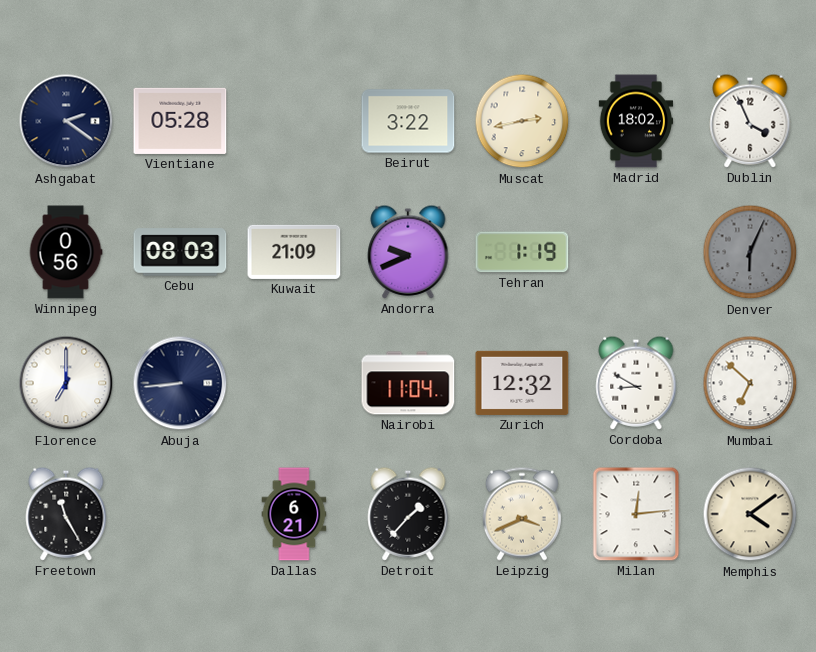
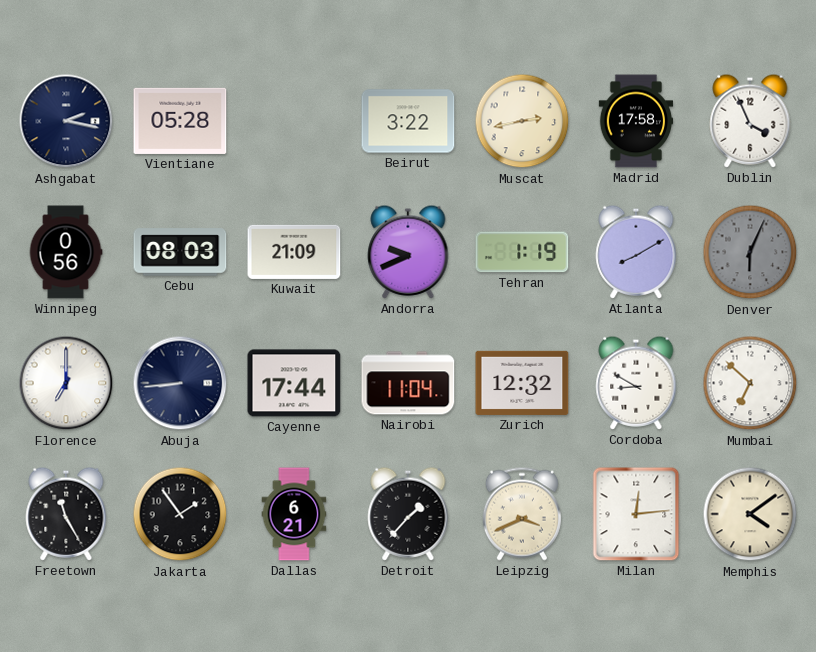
Ashgabat: 2:21 -> 2:17
Madrid: 18:02 -> 17:58
Atlanta: none -> 8:10
Cayenne: none -> 17:44
Jakarta: none -> 1:54
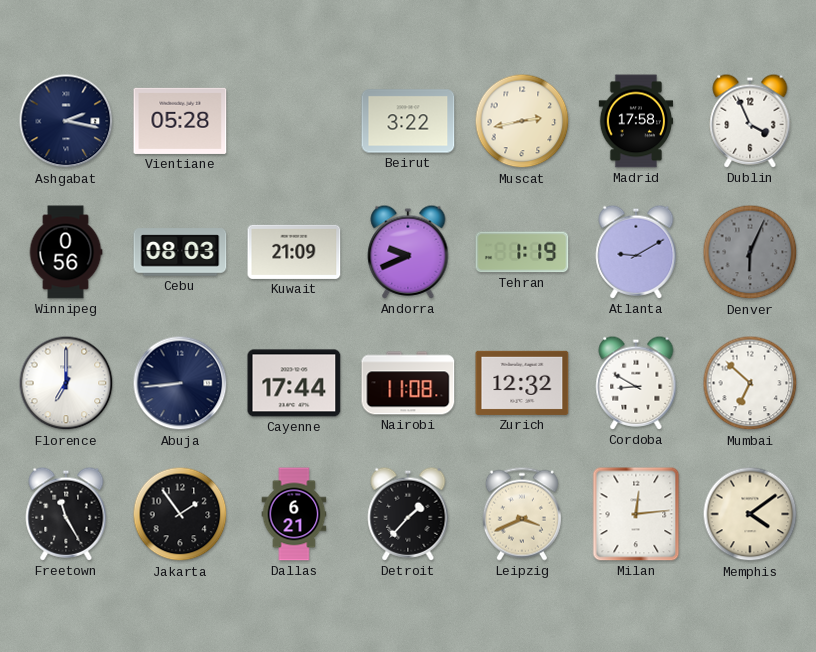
Atlanta: 8:10 -> 9:10
Nairobi: 11:04 -> 11:08
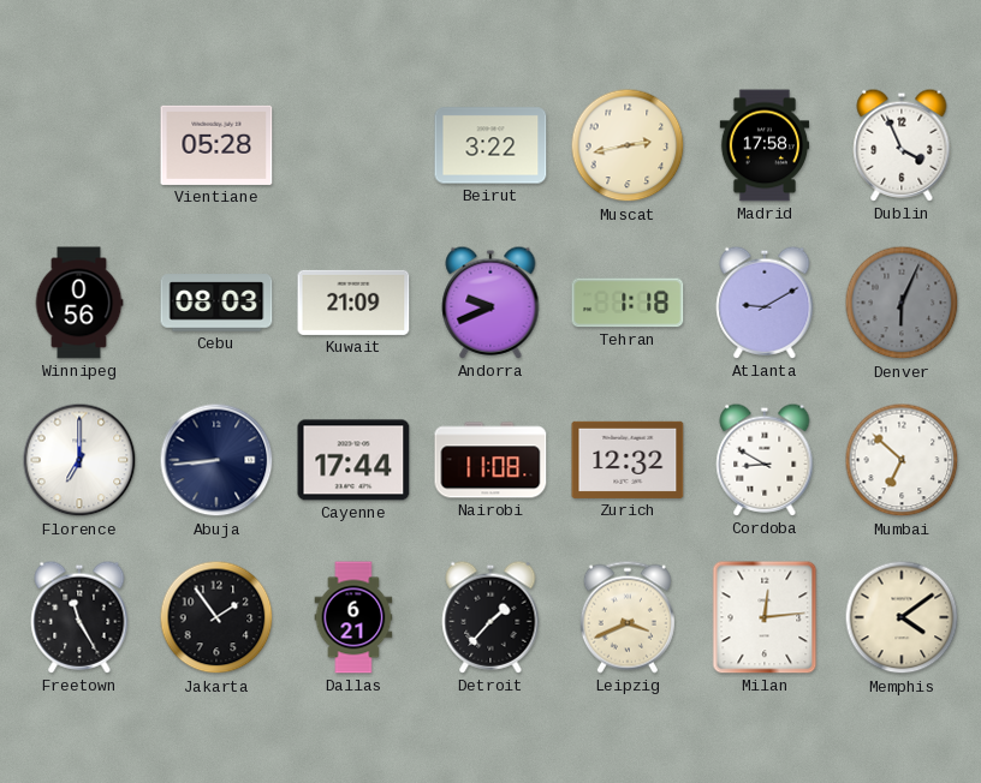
Ashgabat: 2:17 -> none
Tehran: 1:19 -> 1:18
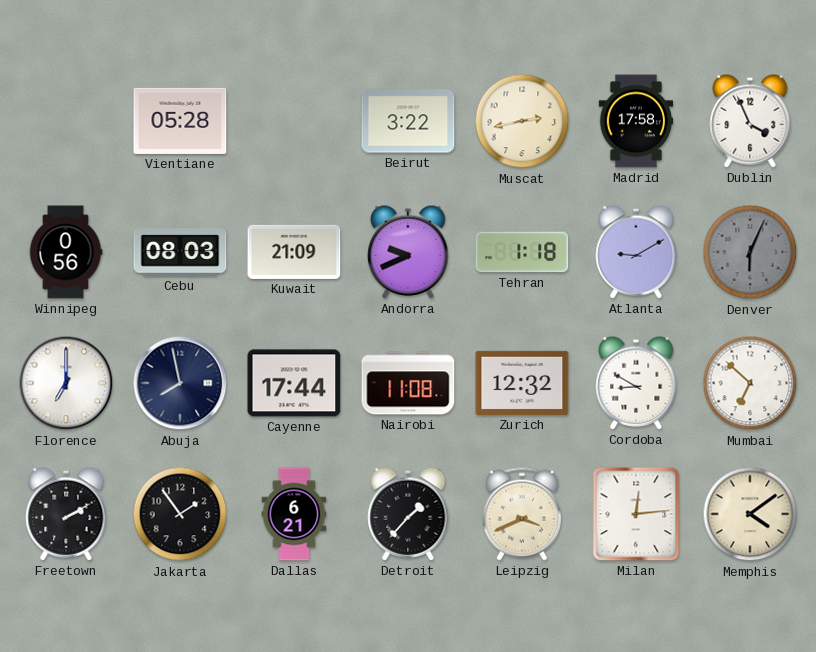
Abuja: 8:44 -> 7:58
Freetown: 11:25 -> 2:10
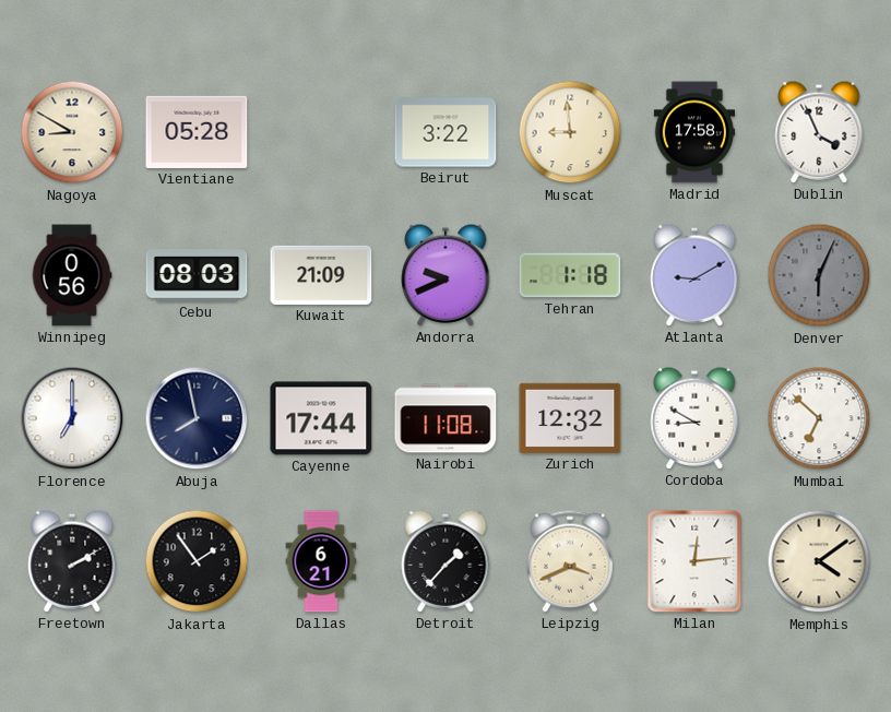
Nagoya: none -> 8:50
Muscat: 2:43 -> 8:59
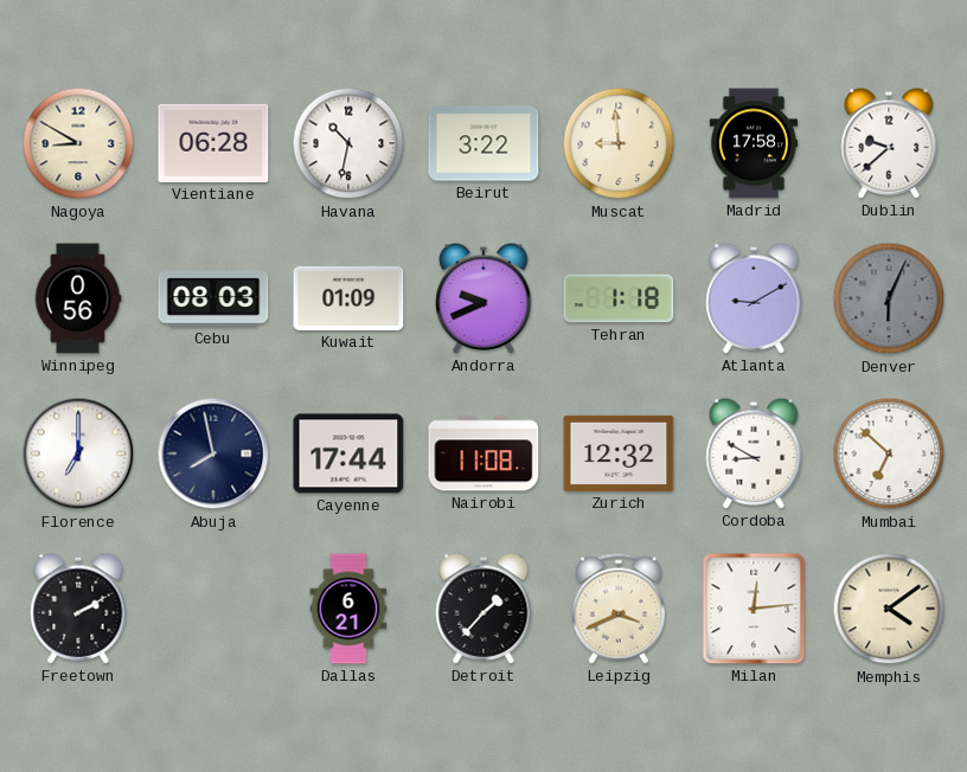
Vientiane: 05:28 -> 06:28
Havana: none -> 10:32
Dublin: 3:56 -> 9:38
Kuwait: 21:09 -> 01:09
Jakarta: 1:54 -> none
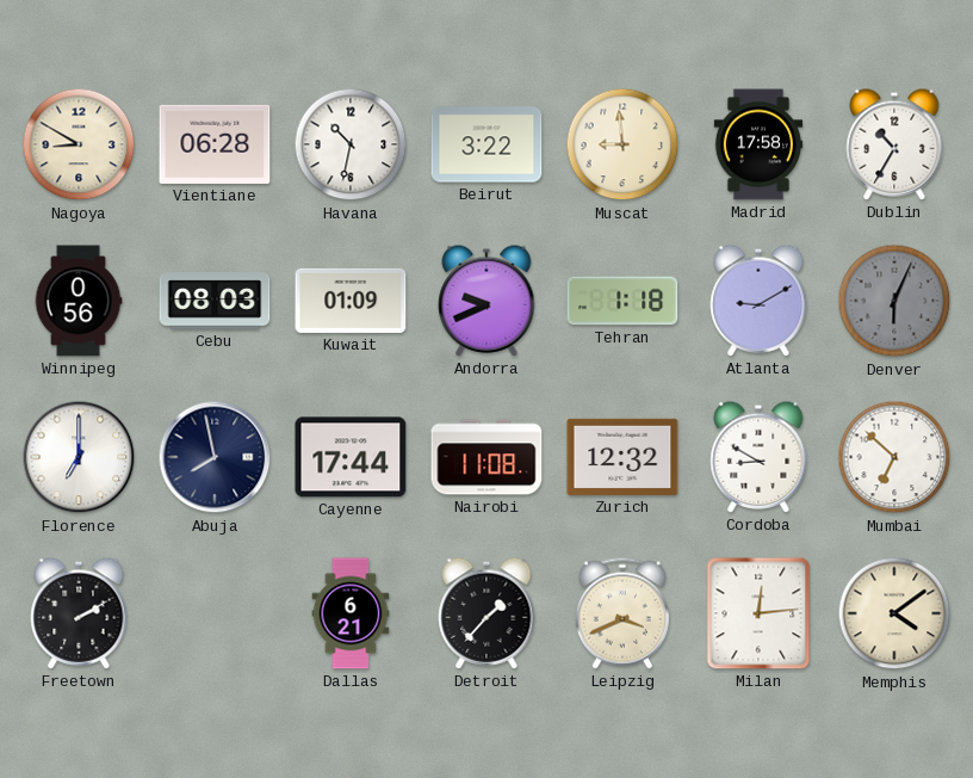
Dublin: 9:38 -> 10:35
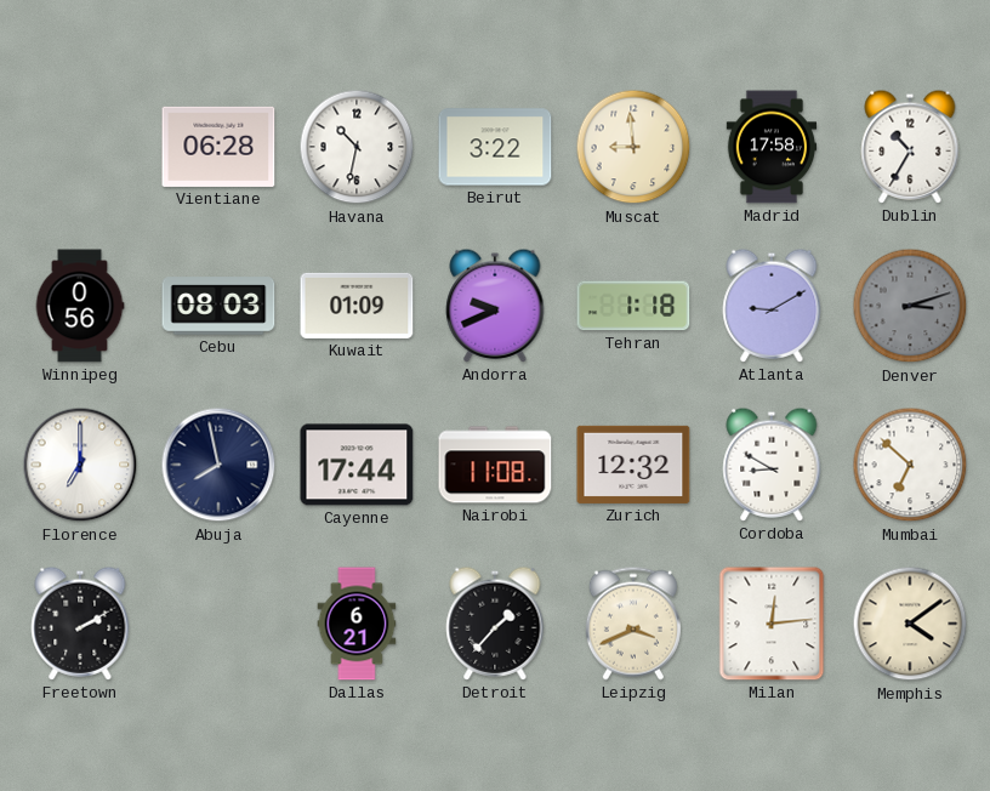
Nagoya: 8:50 -> none
Denver: 6:04 -> 3:12
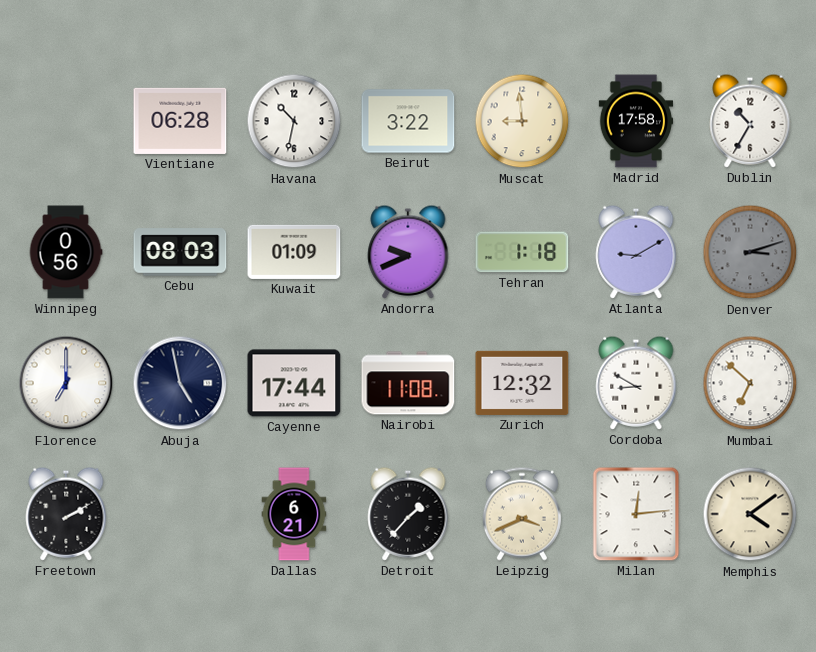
Abuja: 7:58 -> 4:58
